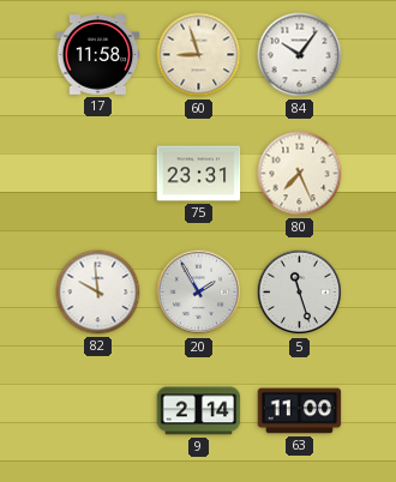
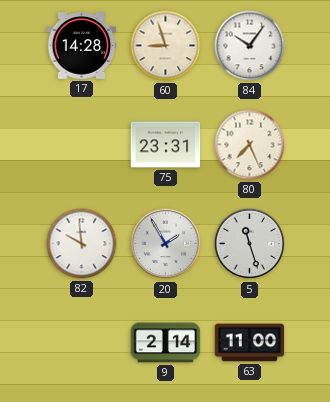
17: 11:58 -> 14:28
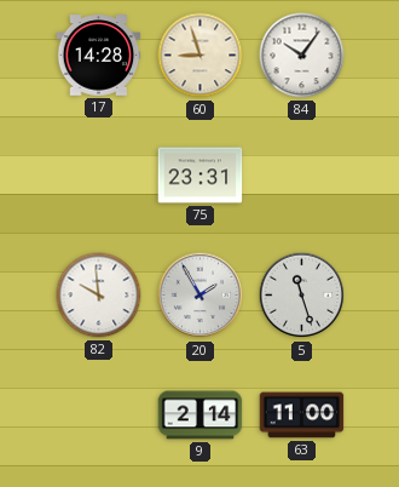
80: 7:26 -> none
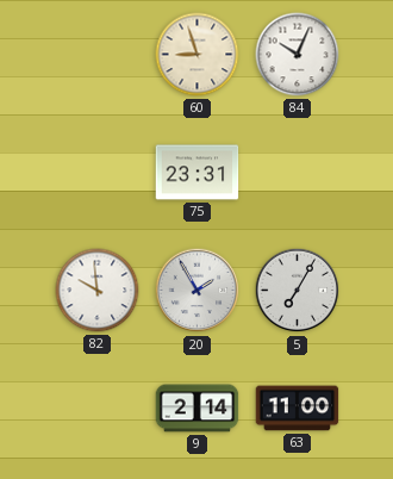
17: 14:28 -> none
84: 10:06 -> 10:04
5: 11:27 -> 7:05
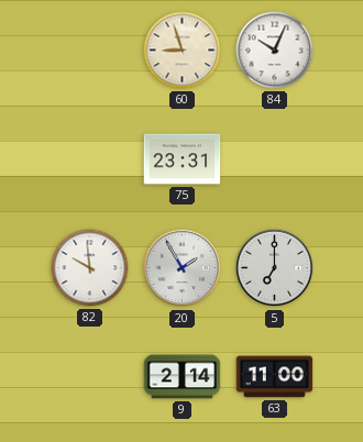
5: 7:05 -> 7:00
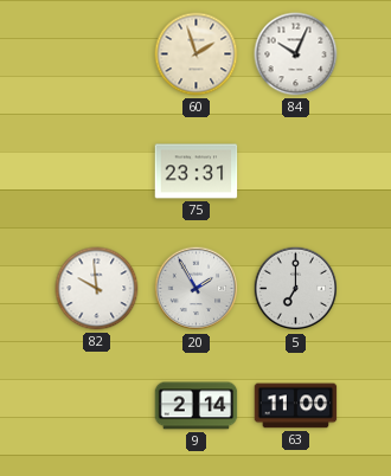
60: 8:57 -> 1:57
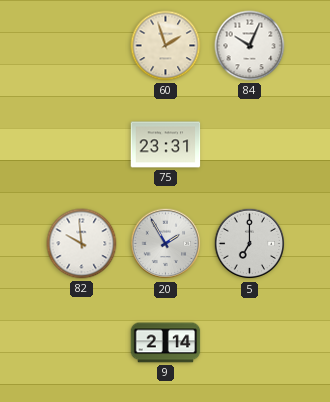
63: 11:00 -> none
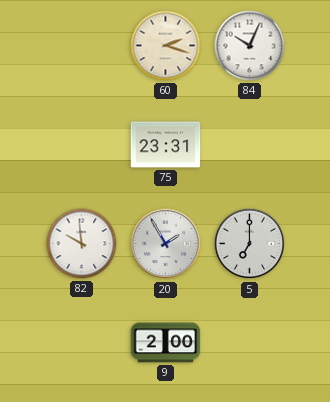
60: 1:57 -> 2:18
9: 2:14 -> 2:00
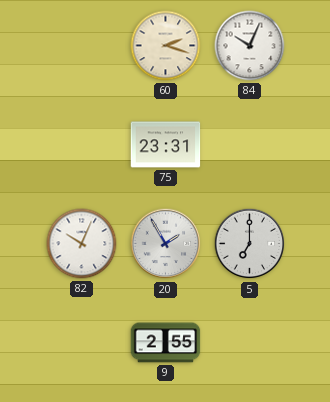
82: 9:59 -> 10:04
9: 2:00 -> 2:55
